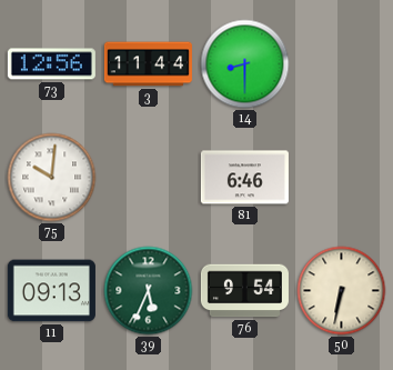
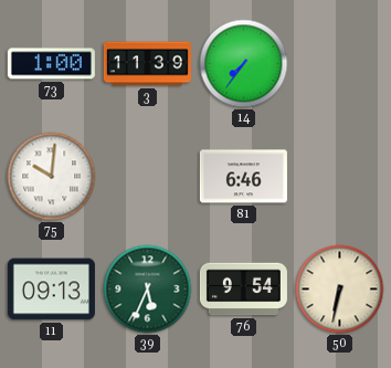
73: 12:56 -> 1:00
3: 11:44 -> 11:39
14: 8:30 -> 7:36
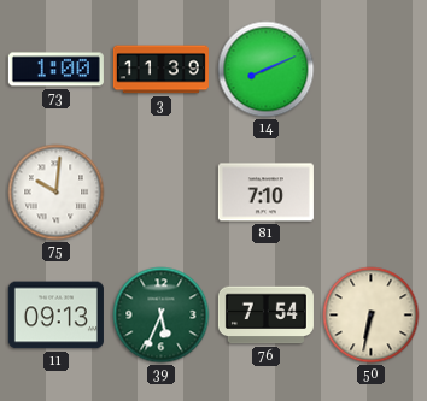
14: 7:36 -> 8:11
81: 6:46 -> 7:10
76: 9:54 -> 7:54
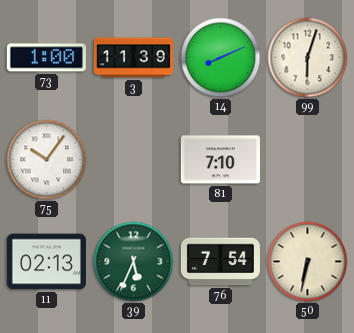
99: none -> 6:03
75: 10:01 -> 10:06
11: 09:13 -> 02:13
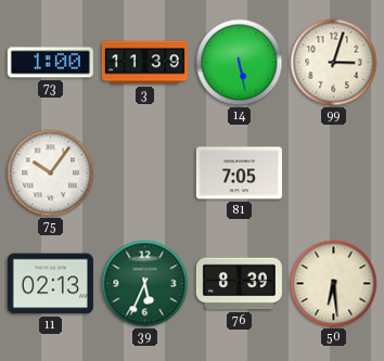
14: 8:11 -> 5:28
99: 6:03 -> 3:03
81: 7:10 -> 7:05
76: 7:54 -> 8:39
50: 6:32 -> 6:29
